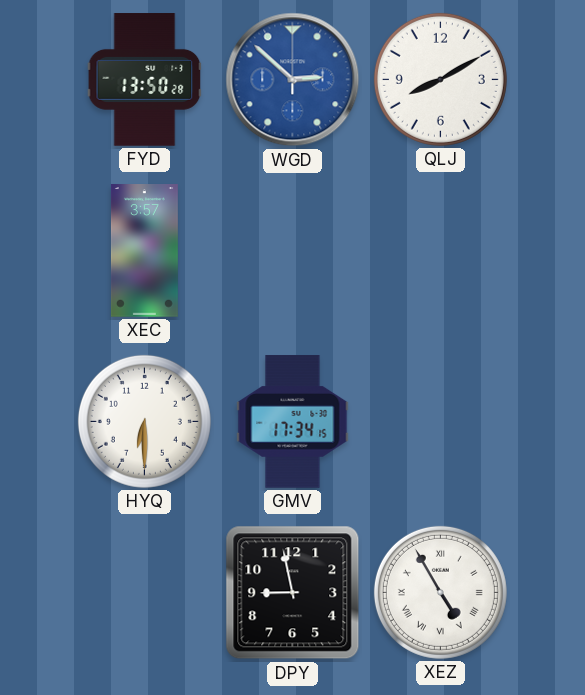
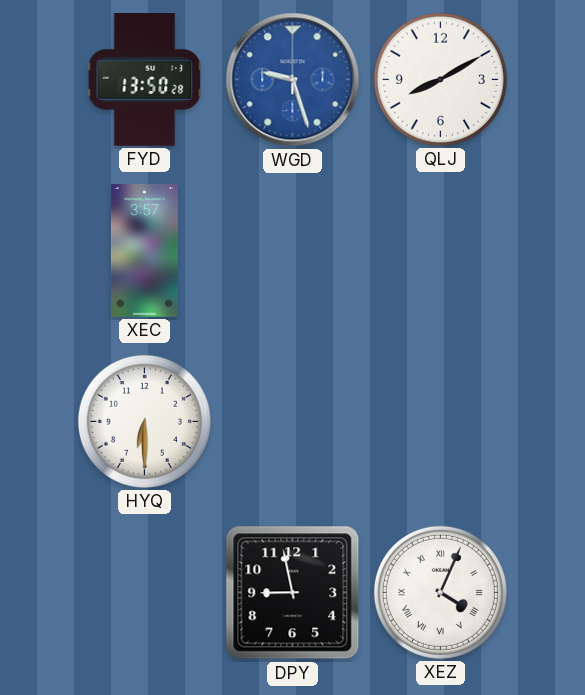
WGD: 2:52 -> 9:27
GMV: 17:34 -> none
XEZ: 4:55 -> 4:04
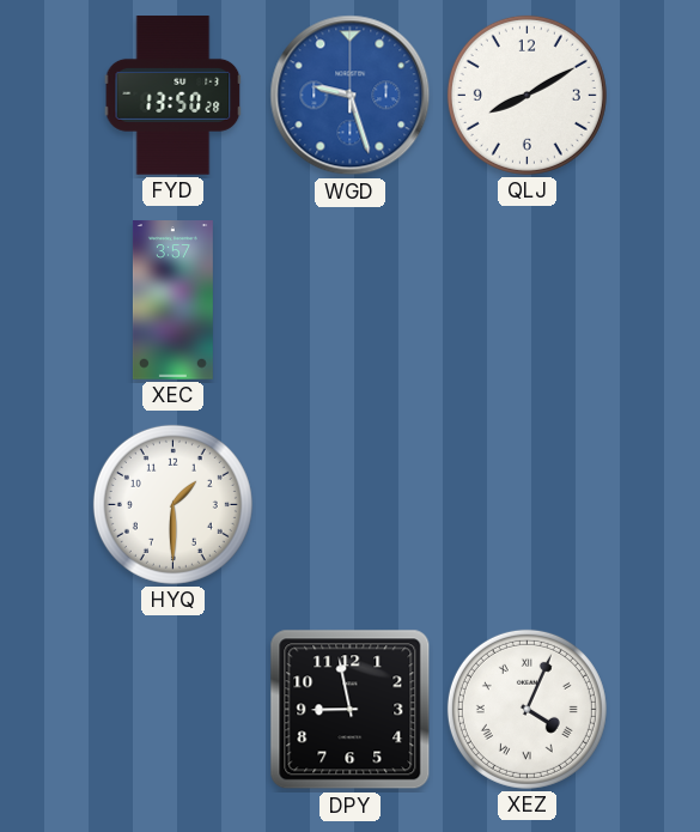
HYQ: 6:30 -> 1:30
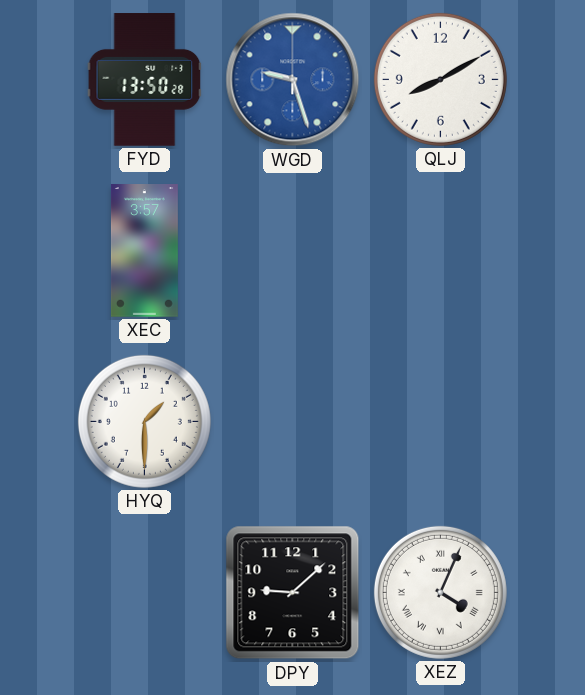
DPY: 8:58 -> 9:08
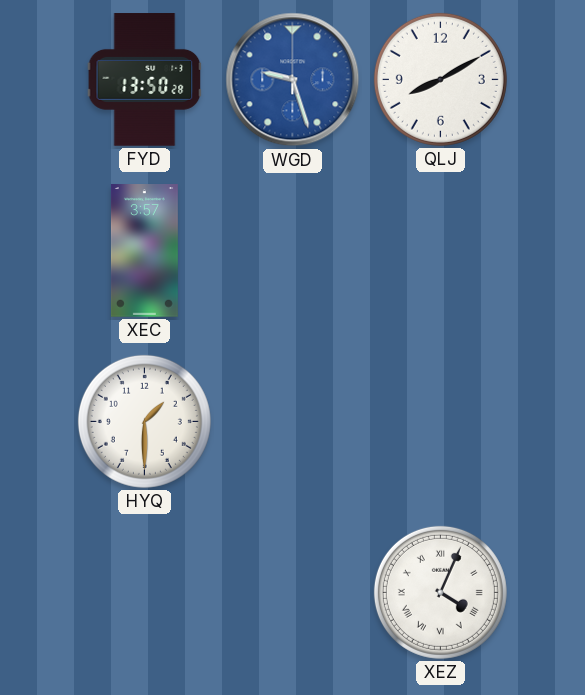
DPY: 9:08 -> none
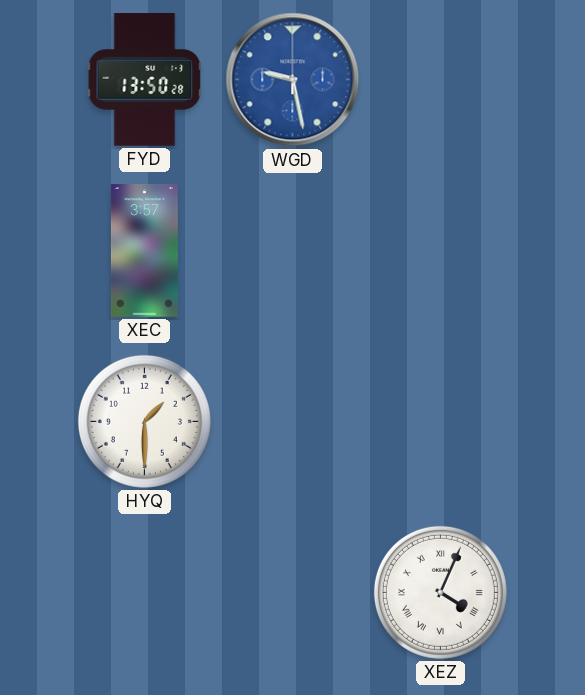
WGD: 9:27 -> 9:28
QLJ: 8:10 -> none
